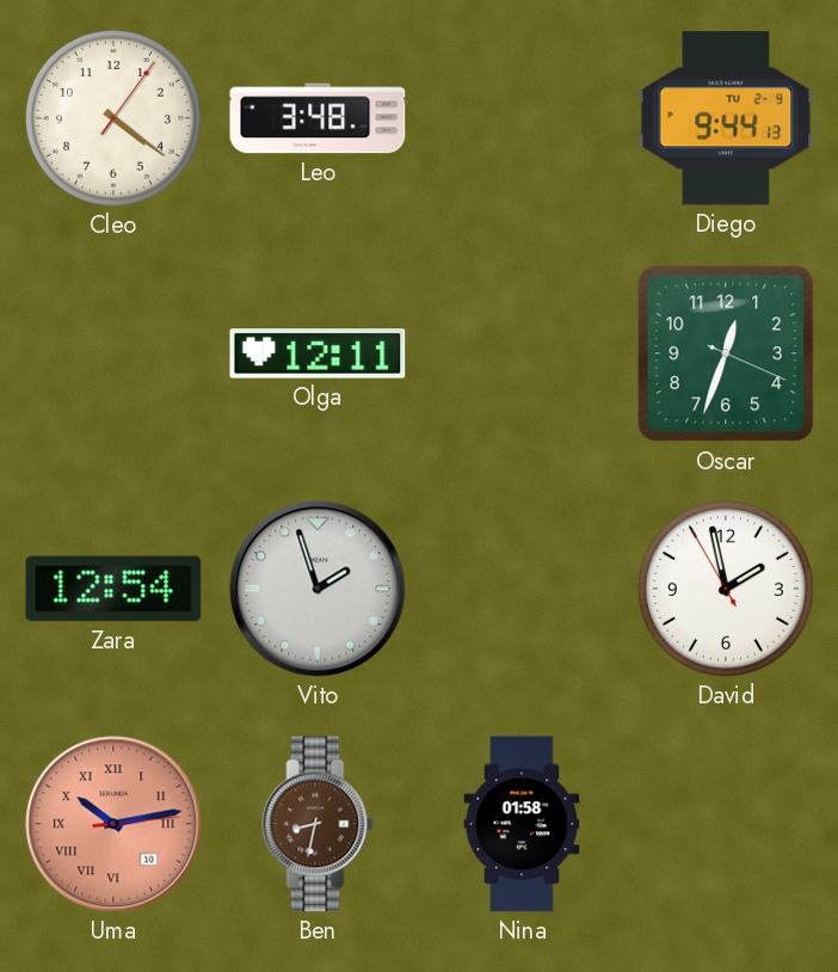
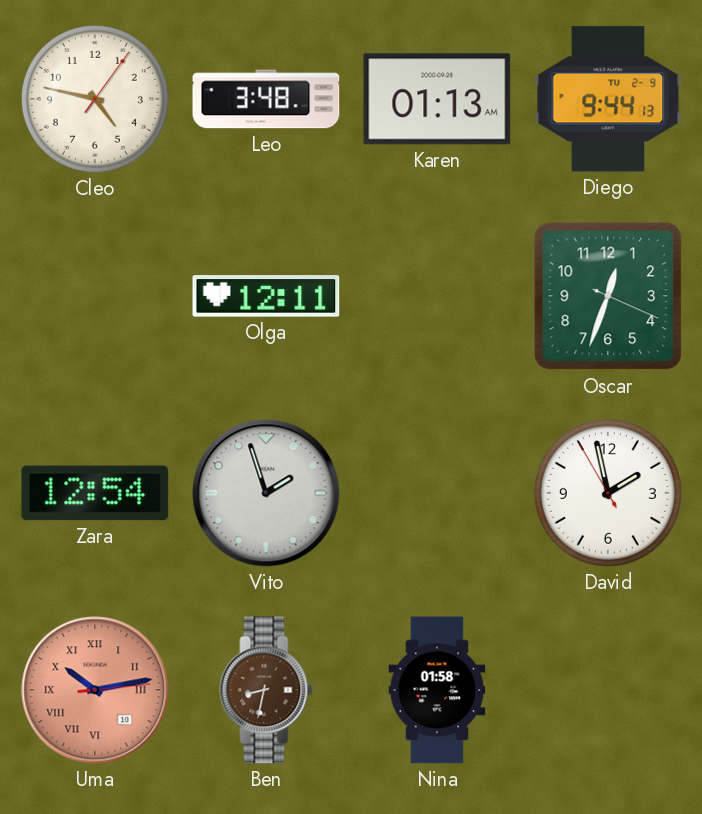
Cleo: 4:21 -> 4:47
Karen: none -> 01:13
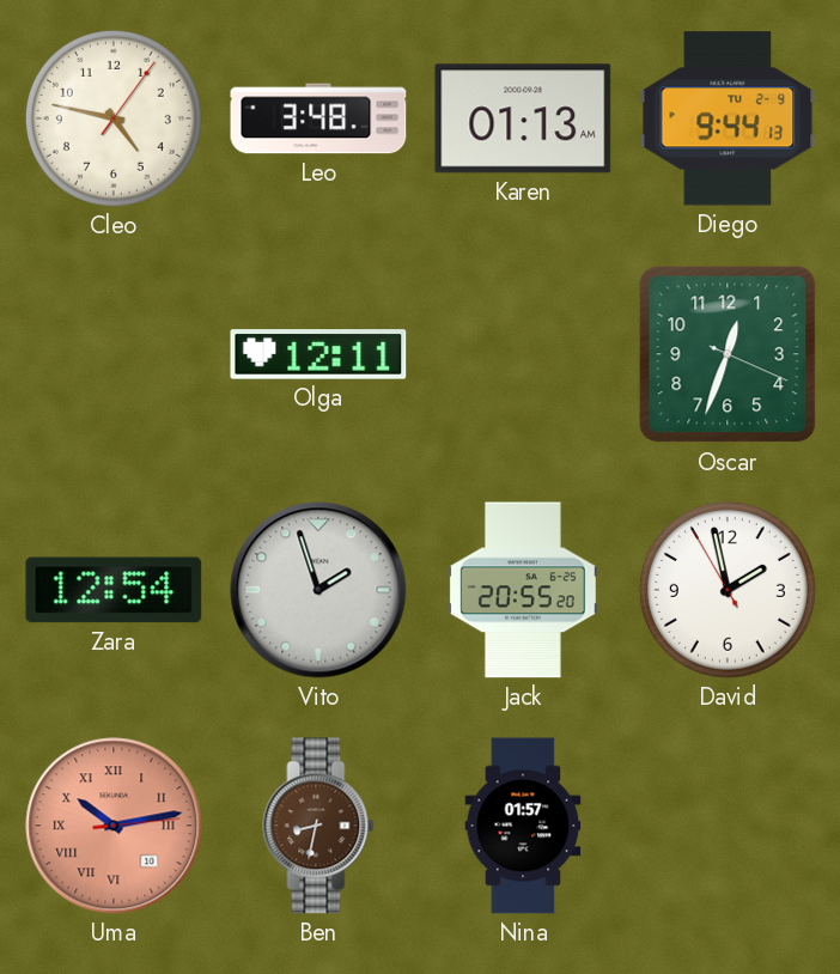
Jack: none -> 20:55
Nina: 01:58 -> 01:57
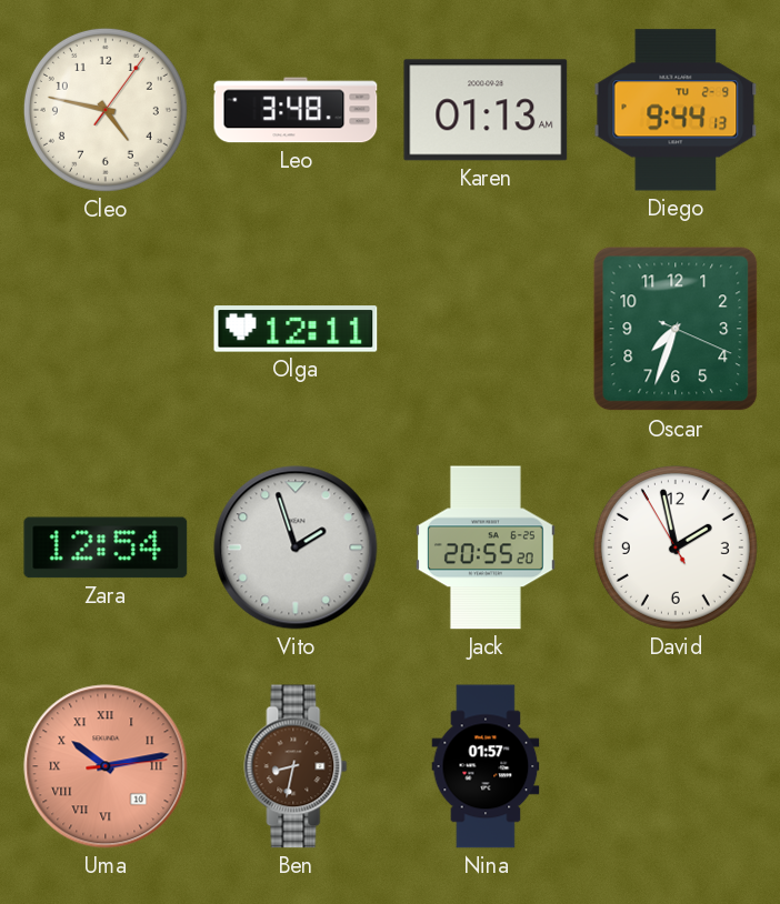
Oscar: 12:33 -> 7:33
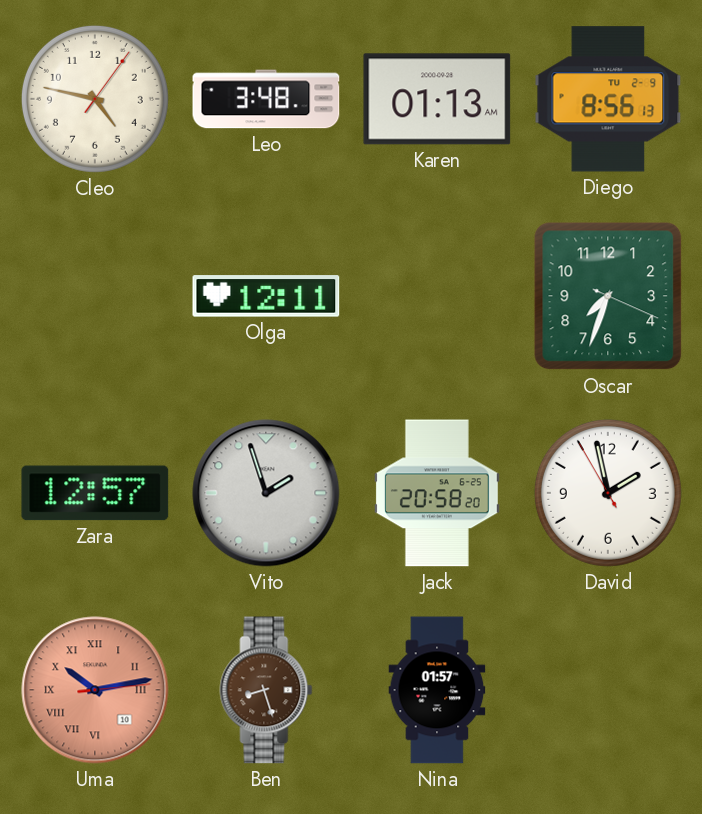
Diego: 9:44 -> 8:56
Zara: 12:54 -> 12:57
Jack: 20:55 -> 20:58
Ben: 8:32 -> 8:27
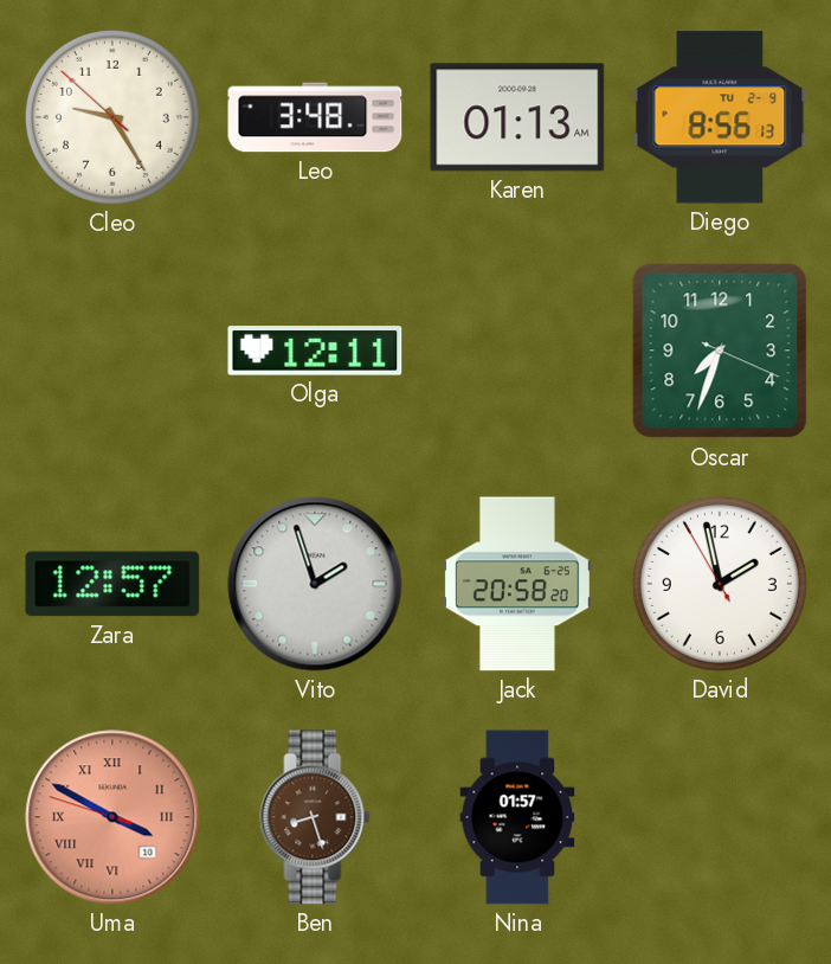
Cleo: 4:47 -> 9:24
Uma: 10:13 -> 3:49
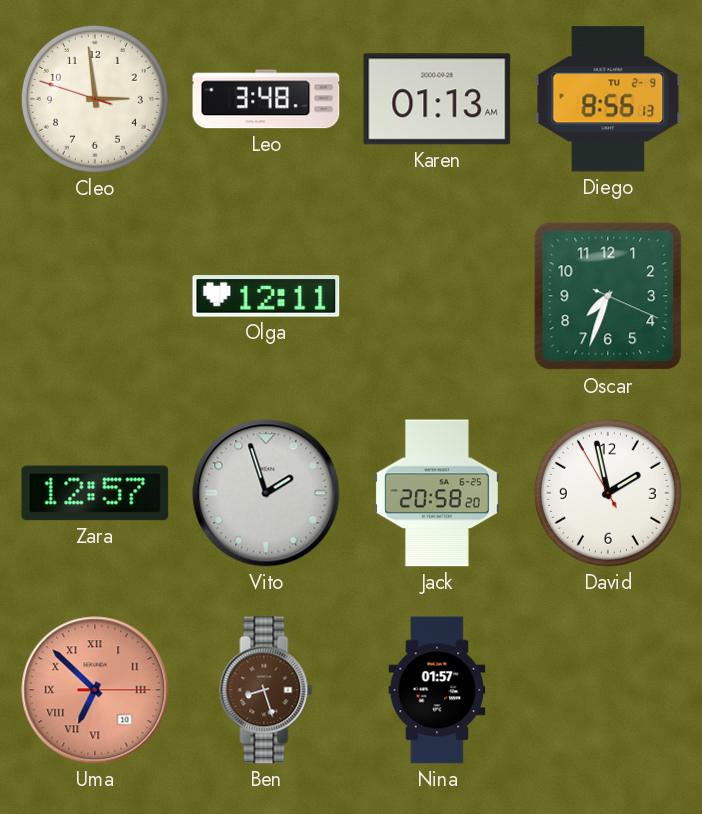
Cleo: 9:24 -> 2:58
Uma: 3:49 -> 6:52
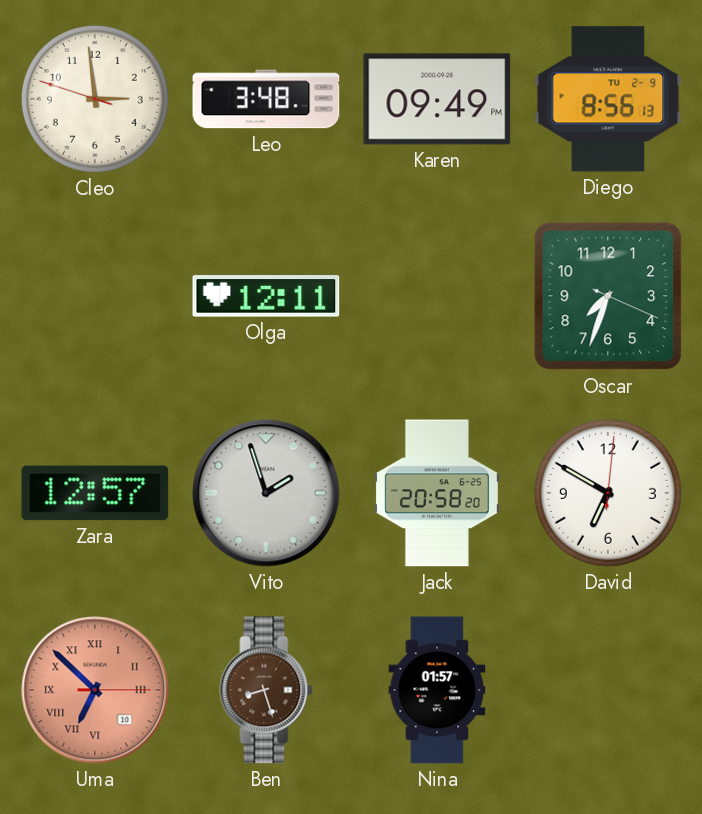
Karen: 01:13 -> 09:49
David: 1:57 -> 6:50
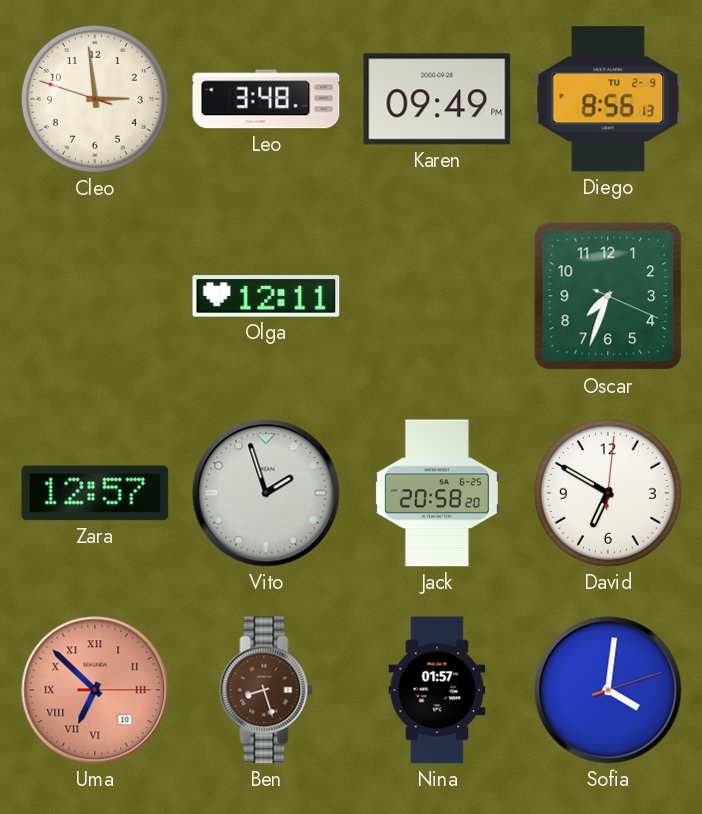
Sofia: none -> 4:01
